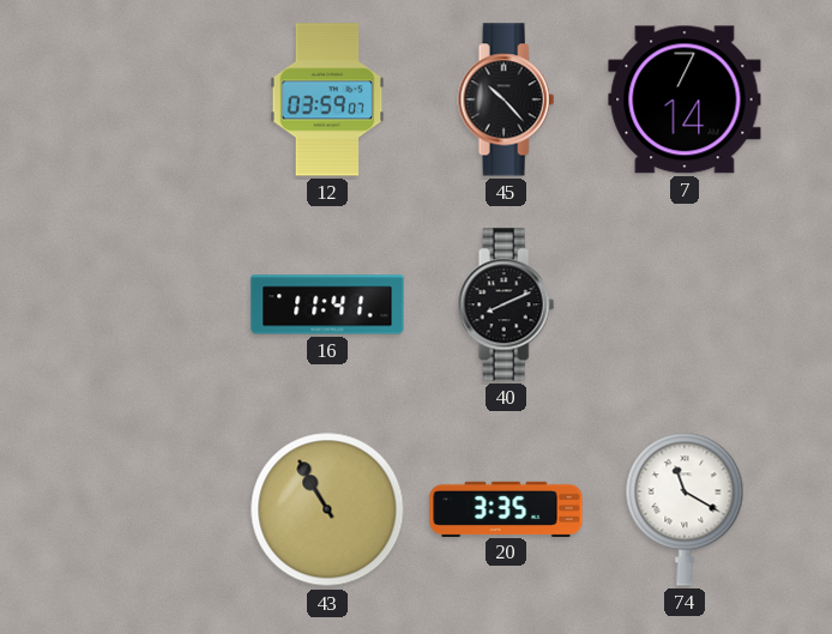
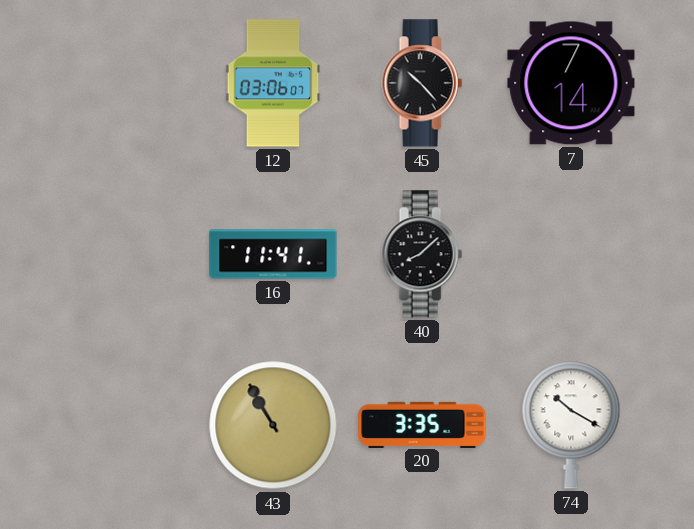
12: 03:59 -> 03:06
40: 8:11 -> 8:08
74: 11:20 -> 10:20
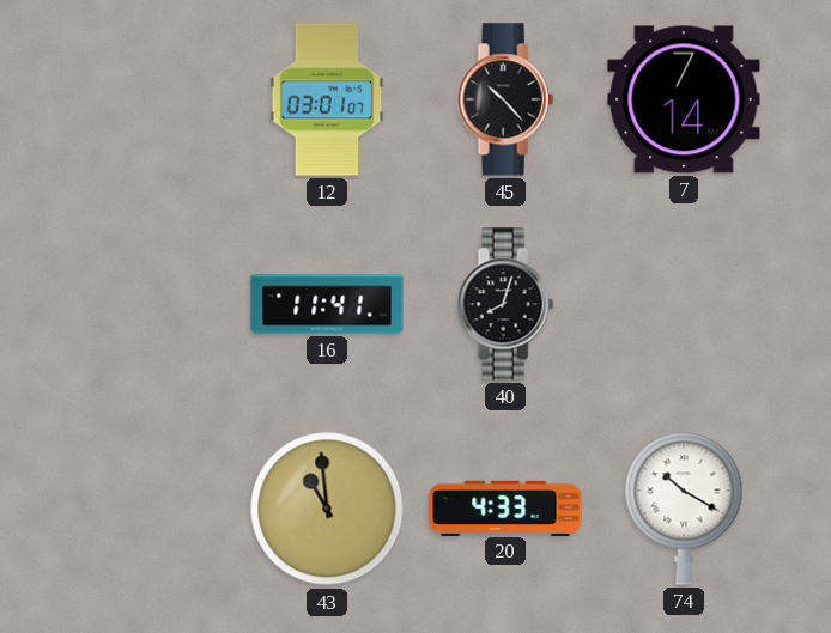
12: 03:06 -> 03:01
40: 8:08 -> 8:03
43: 10:55 -> 10:59
20: 3:35 -> 4:33
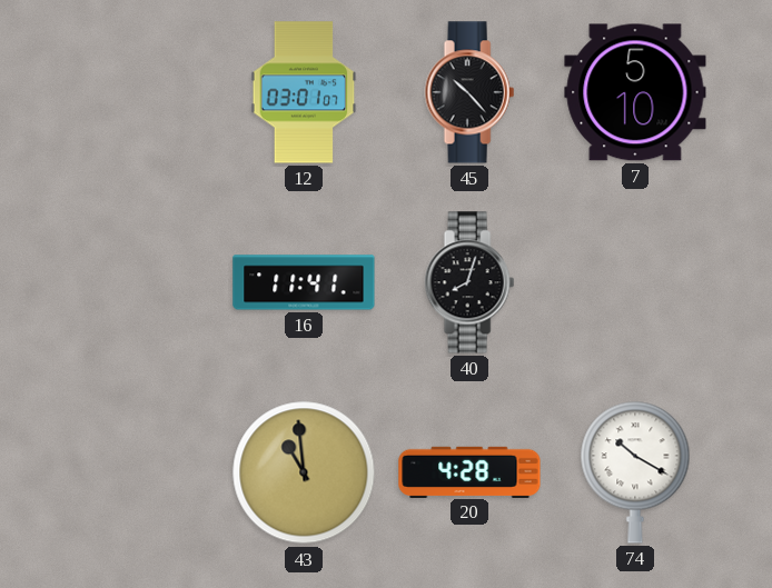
7: 7:14 -> 5:10
20: 4:33 -> 4:28
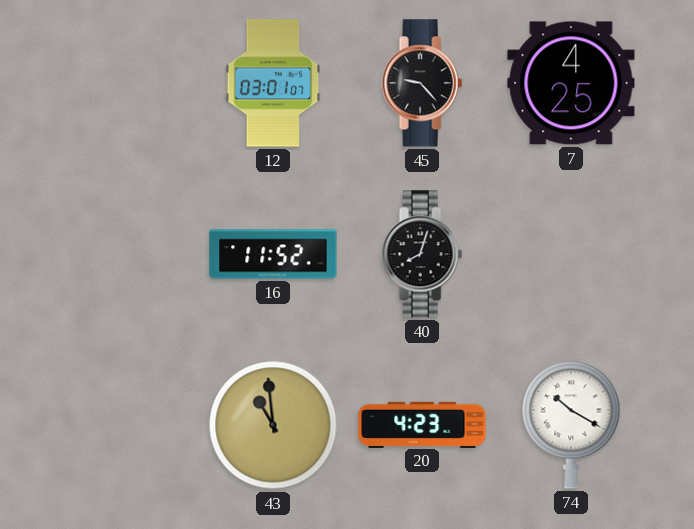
45: 10:23 -> 9:23
7: 5:10 -> 4:25
16: 11:41 -> 11:52
20: 4:28 -> 4:23
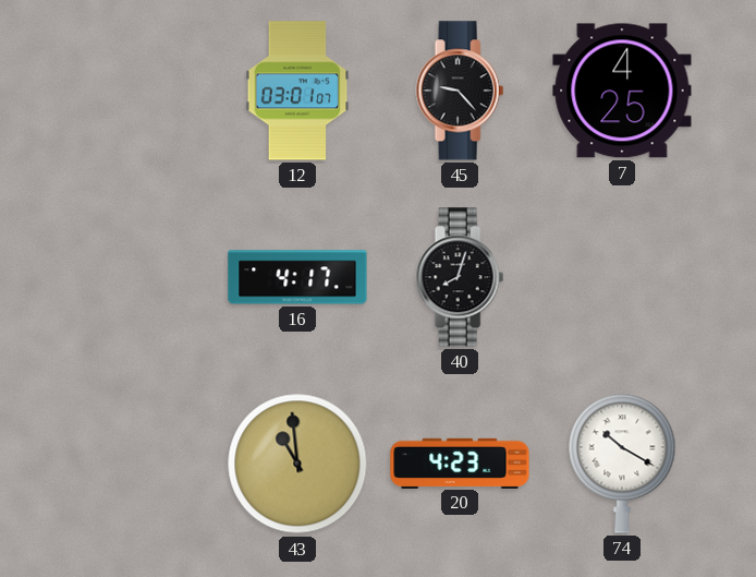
16: 11:52 -> 4:17
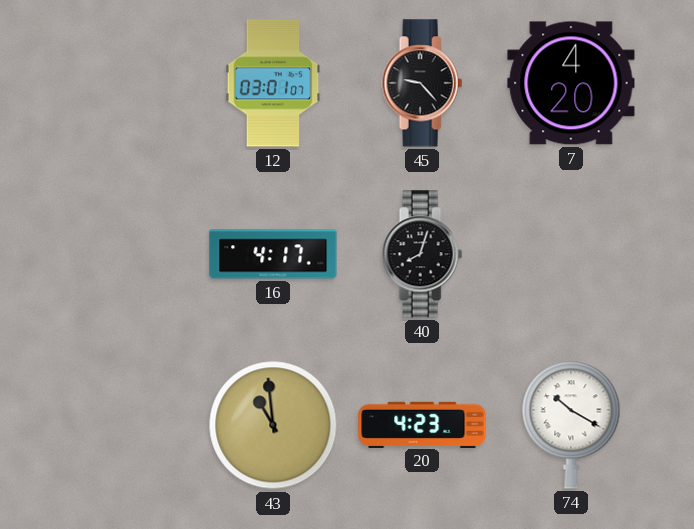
7: 4:25 -> 4:20
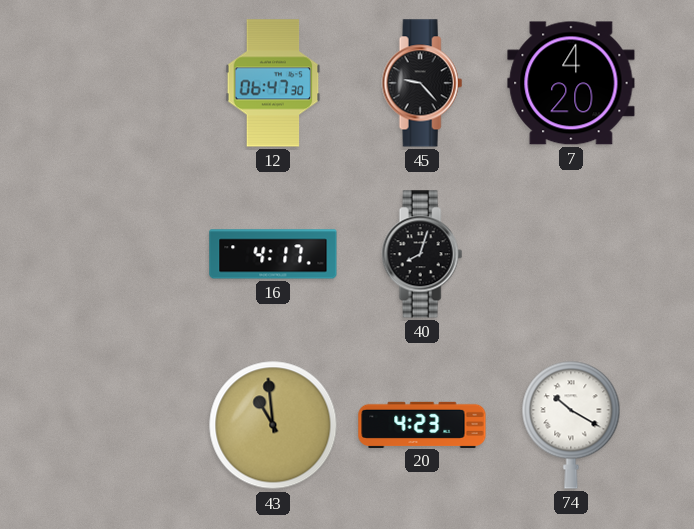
12: 03:01 -> 06:47
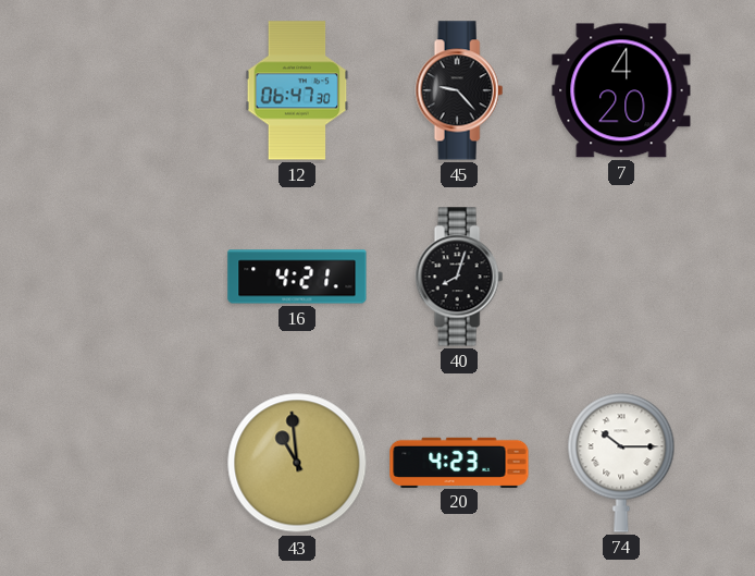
16: 4:17 -> 4:21
74: 10:20 -> 10:15
